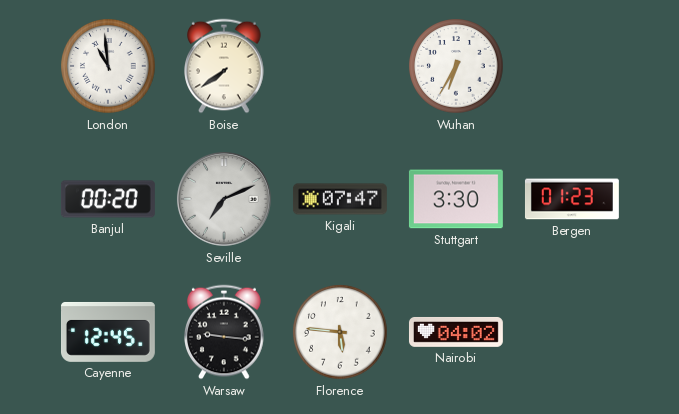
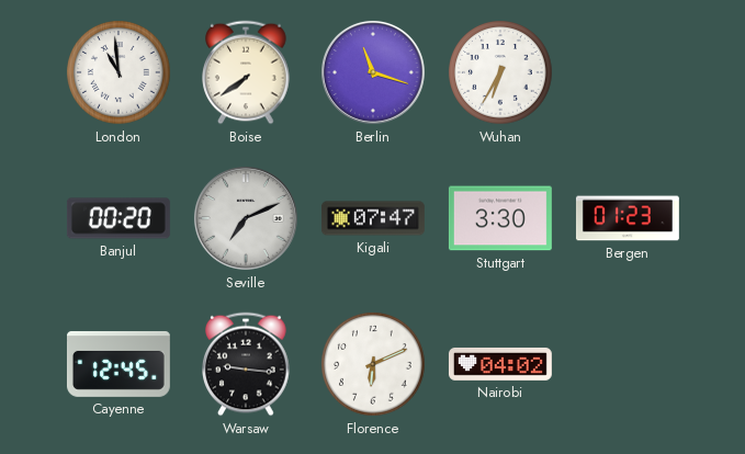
Berlin: none -> 11:18
Florence: 5:46 -> 6:11
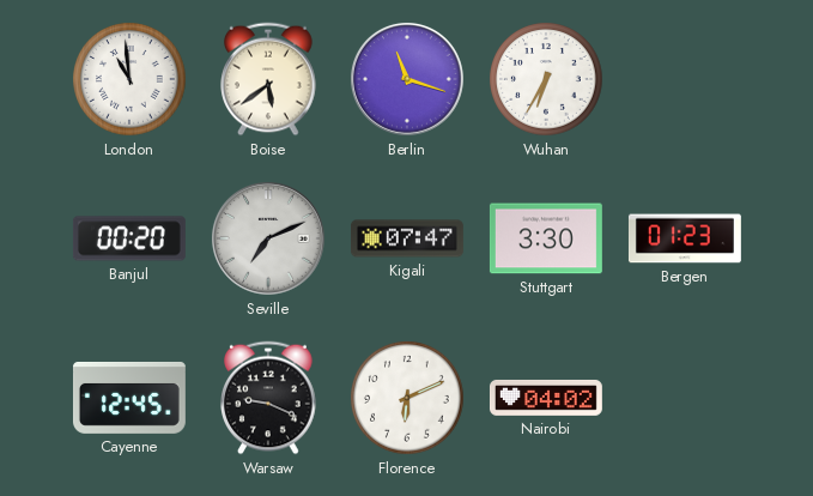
Boise: 7:39 -> 5:39
Warsaw: 9:16 -> 9:19
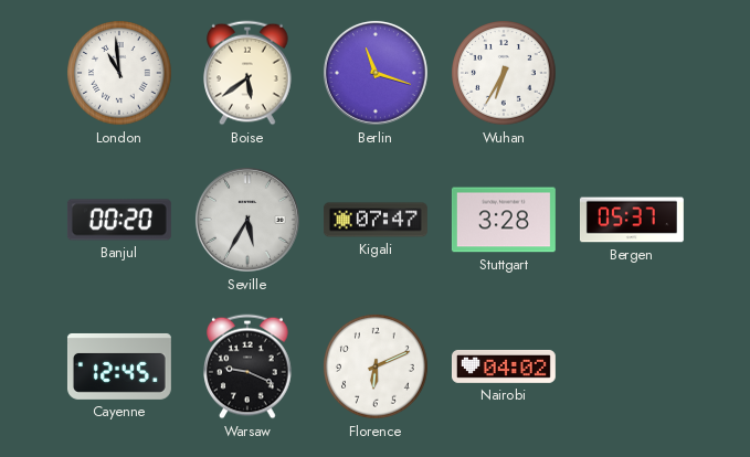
Seville: 7:11 -> 5:35
Stuttgart: 3:30 -> 3:28
Bergen: 01:23 -> 05:37
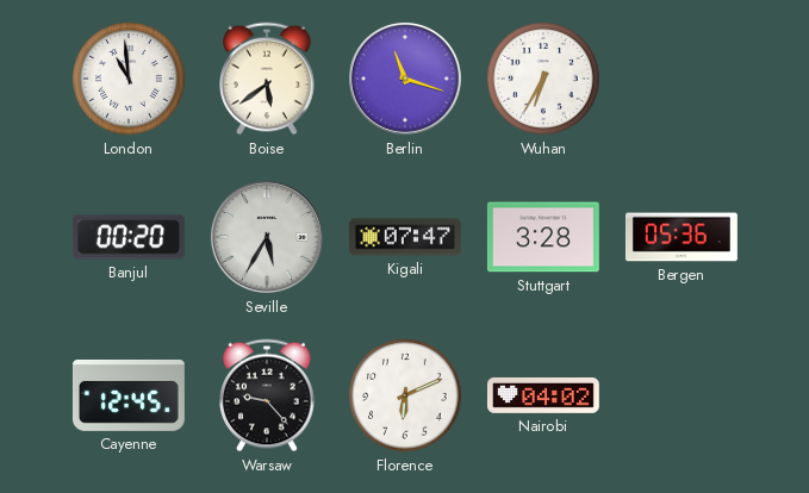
Bergen: 05:37 -> 05:36
Warsaw: 9:19 -> 9:23
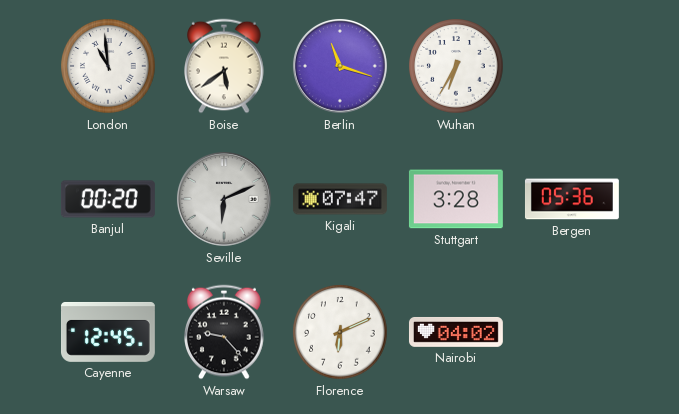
Seville: 5:35 -> 6:11
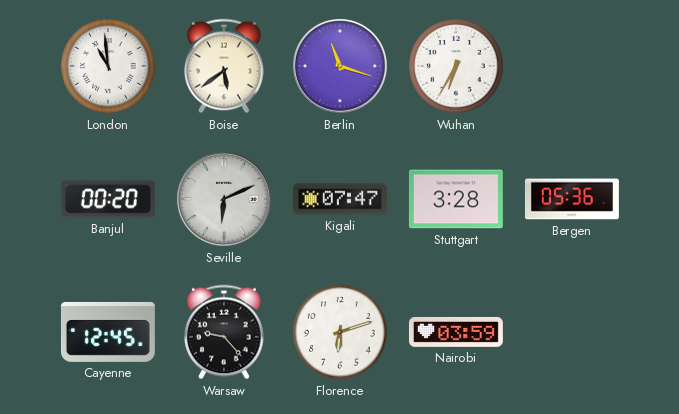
Florence: 6:11 -> 6:12
Nairobi: 04:02 -> 03:59
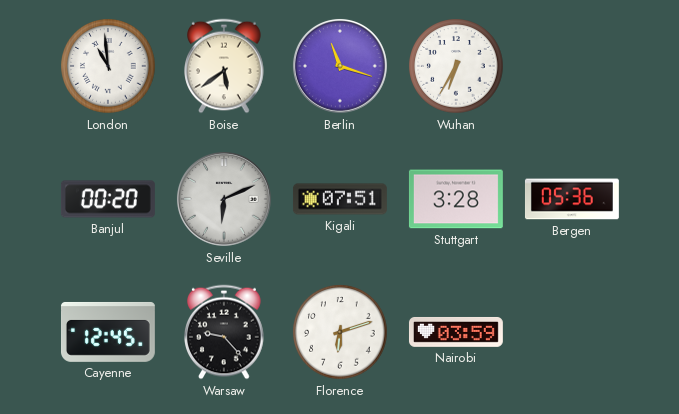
Kigali: 07:47 -> 07:51
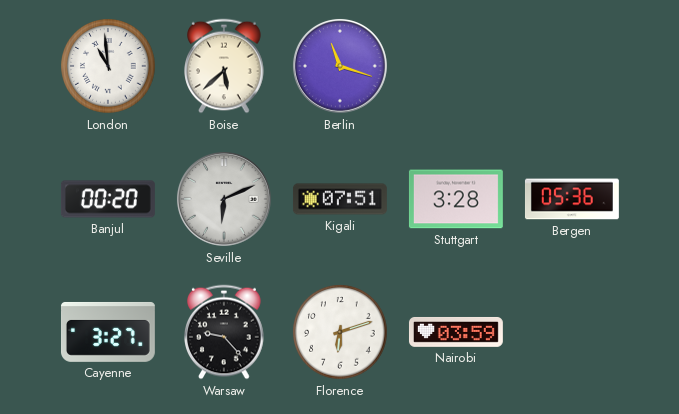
Boise: 5:39 -> 5:38
Wuhan: 6:35 -> none
Cayenne: 12:45 -> 3:27
